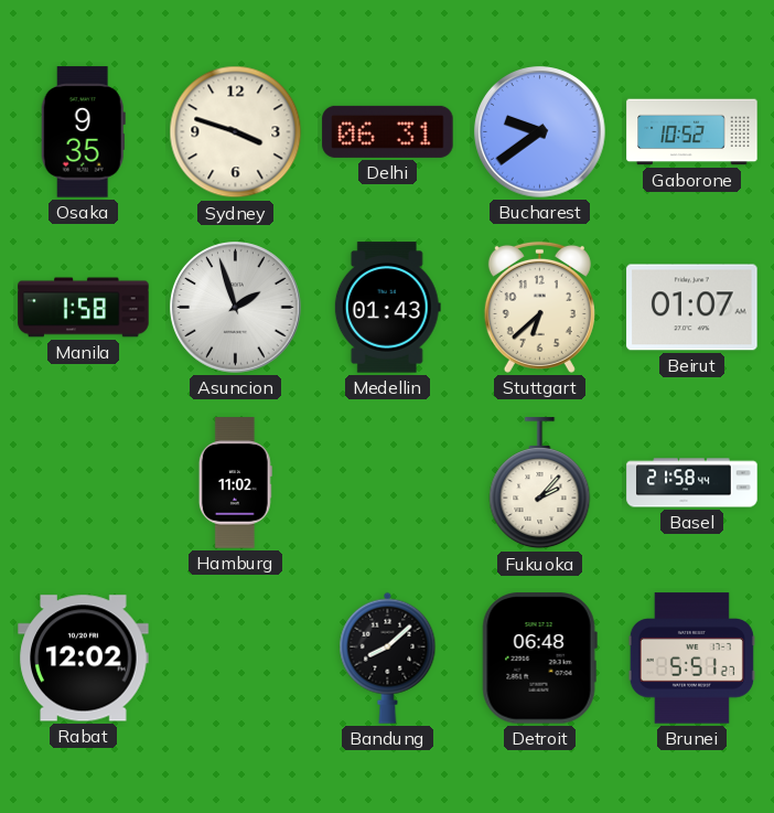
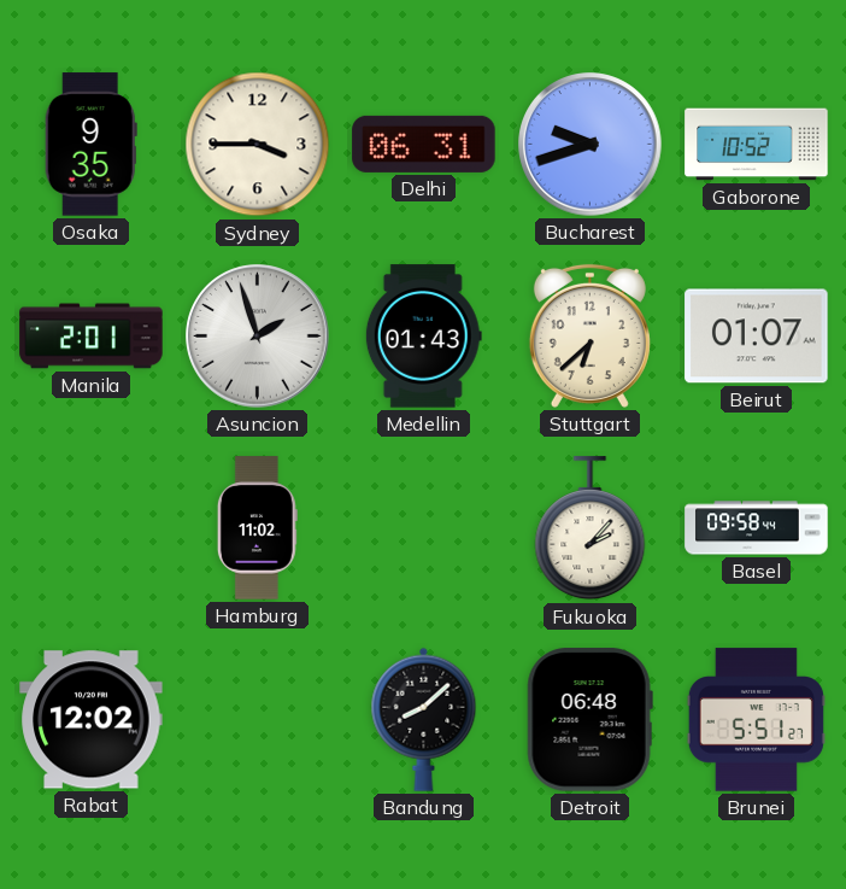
Sydney: 3:48 -> 3:45
Bucharest: 9:39 -> 9:42
Manila: 1:58 -> 2:01
Basel: 21:58 -> 09:58
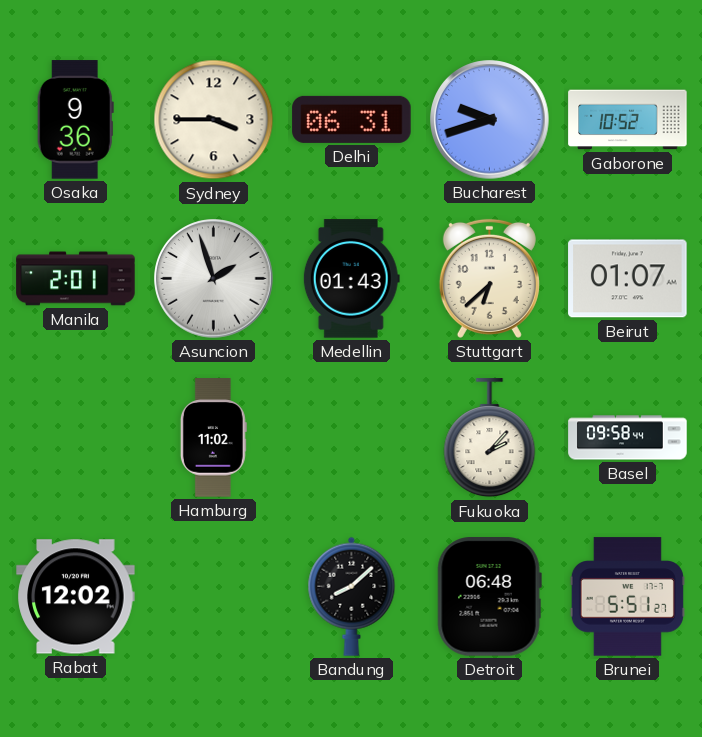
Osaka: 9:35 -> 9:36
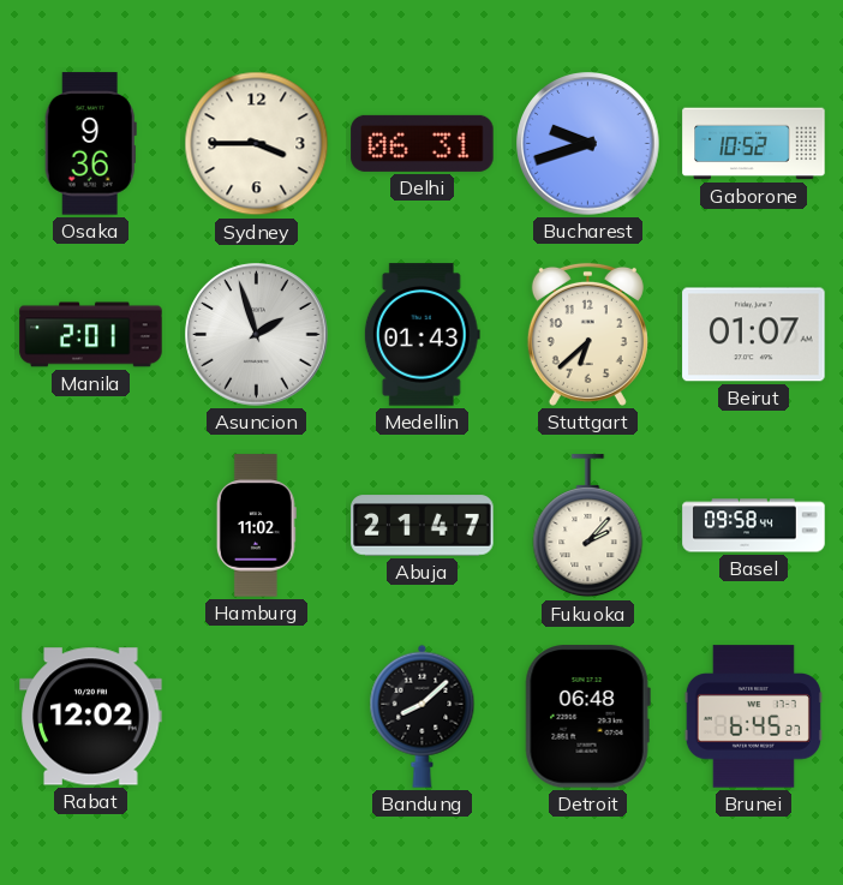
Abuja: none -> 21:47
Brunei: 5:51 -> 6:45
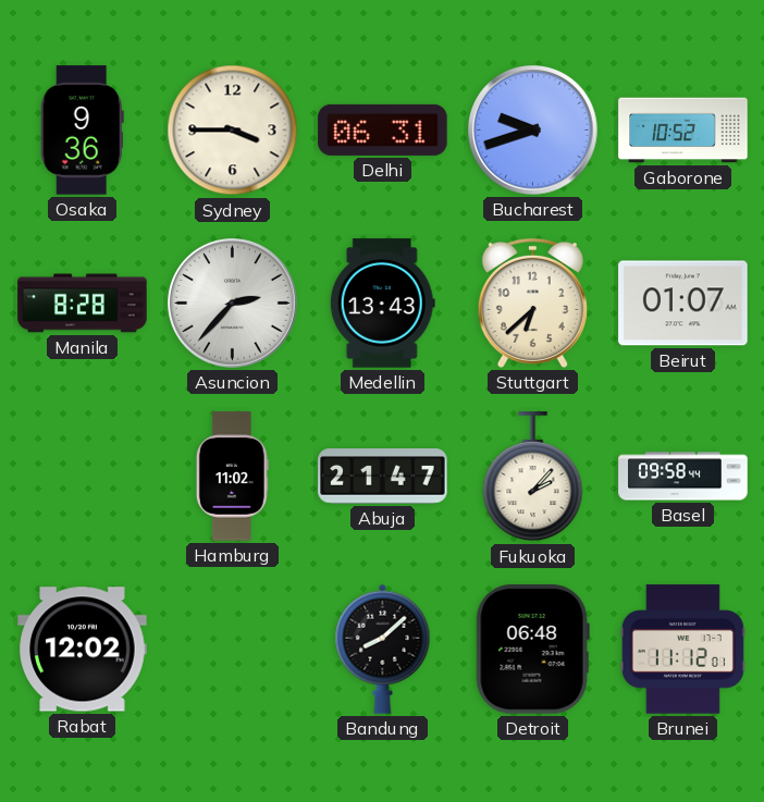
Manila: 2:01 -> 8:28
Asuncion: 1:57 -> 2:37
Medellin: 01:43 -> 13:43
Brunei: 6:45 -> 11:12
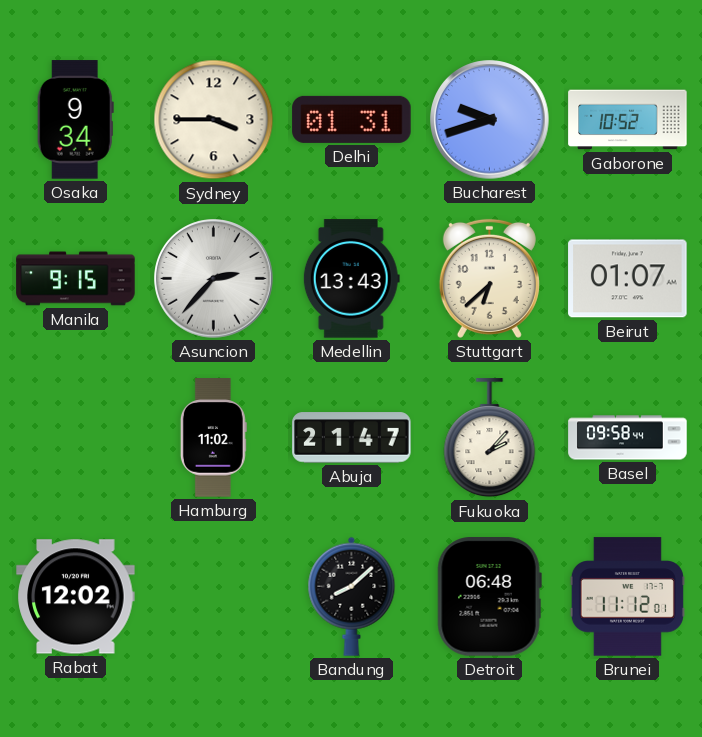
Osaka: 9:36 -> 9:34
Delhi: 06:31 -> 01:31
Manila: 8:28 -> 9:15
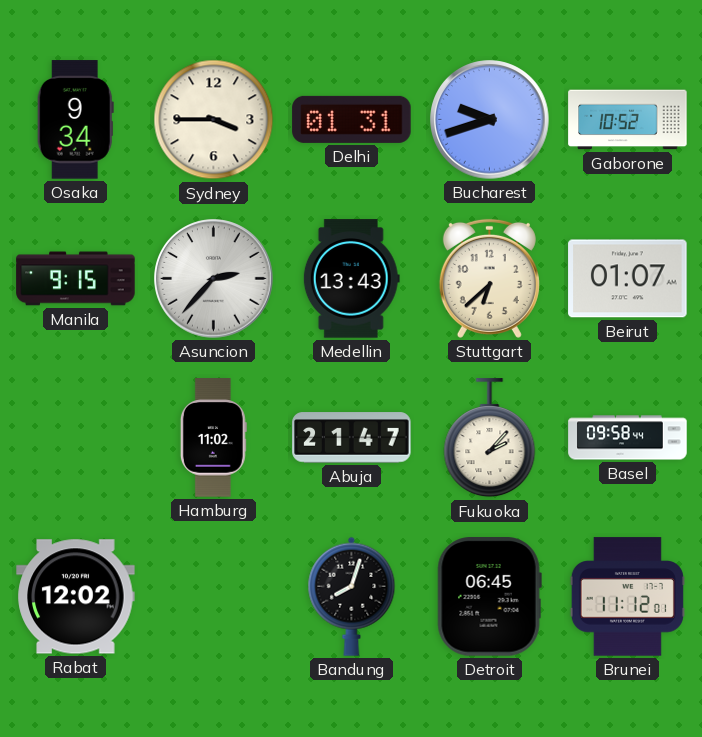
Bandung: 8:08 -> 8:03
Detroit: 06:48 -> 06:45
